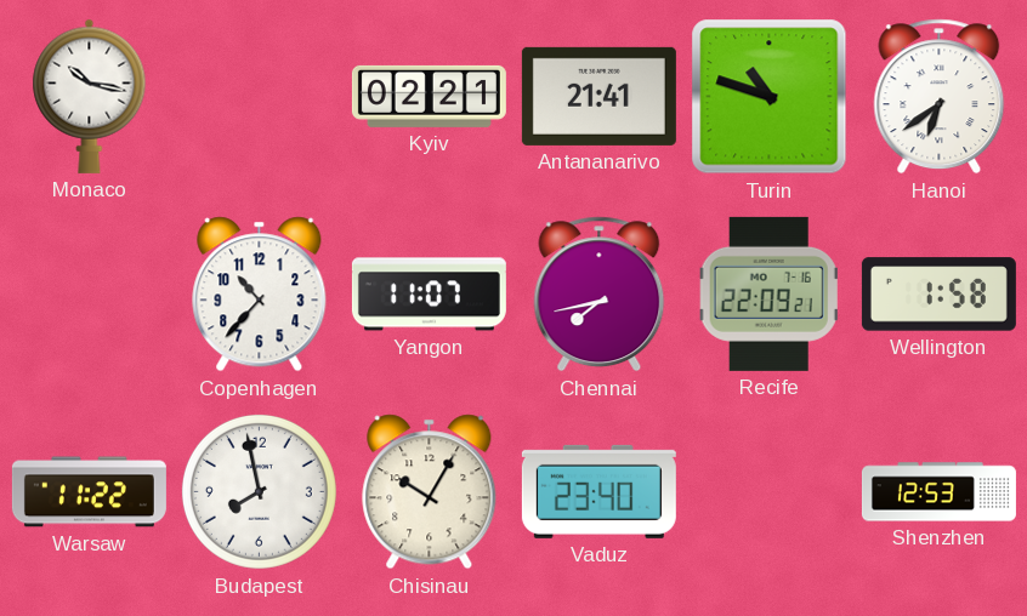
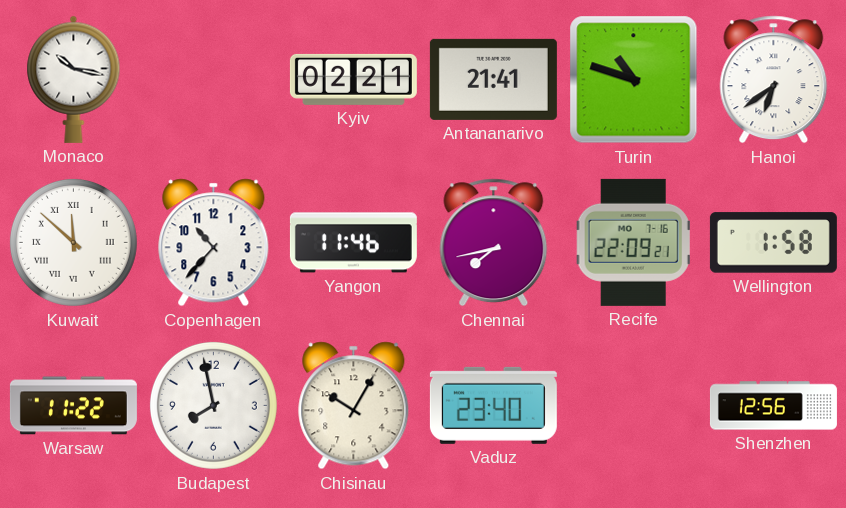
Kuwait: none -> 11:52
Yangon: 11:07 -> 11:46
Shenzhen: 12:53 -> 12:56
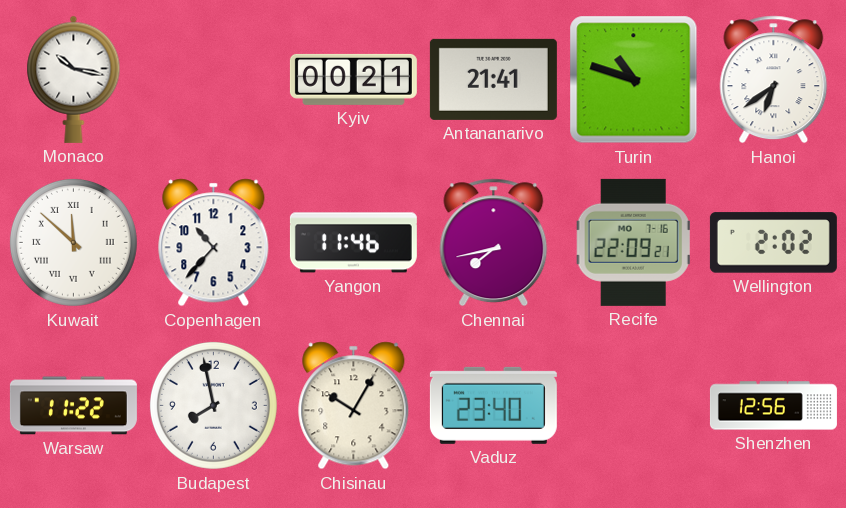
Kyiv: 02:21 -> 00:21
Wellington: 1:58 -> 2:02
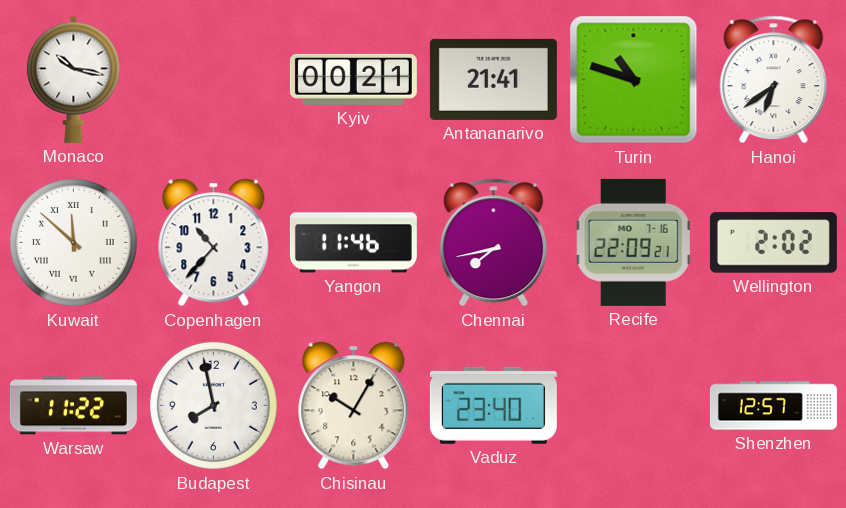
Shenzhen: 12:56 -> 12:57
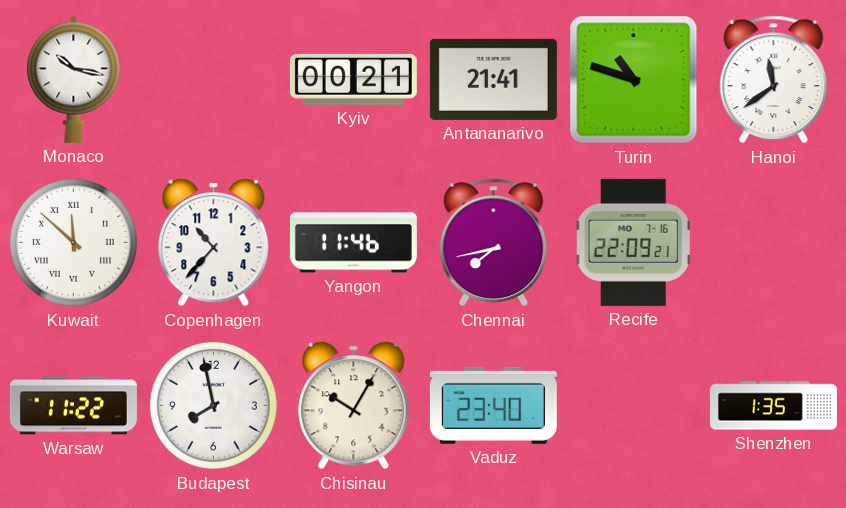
Hanoi: 6:39 -> 11:39
Wellington: 2:02 -> none
Shenzhen: 12:57 -> 1:35
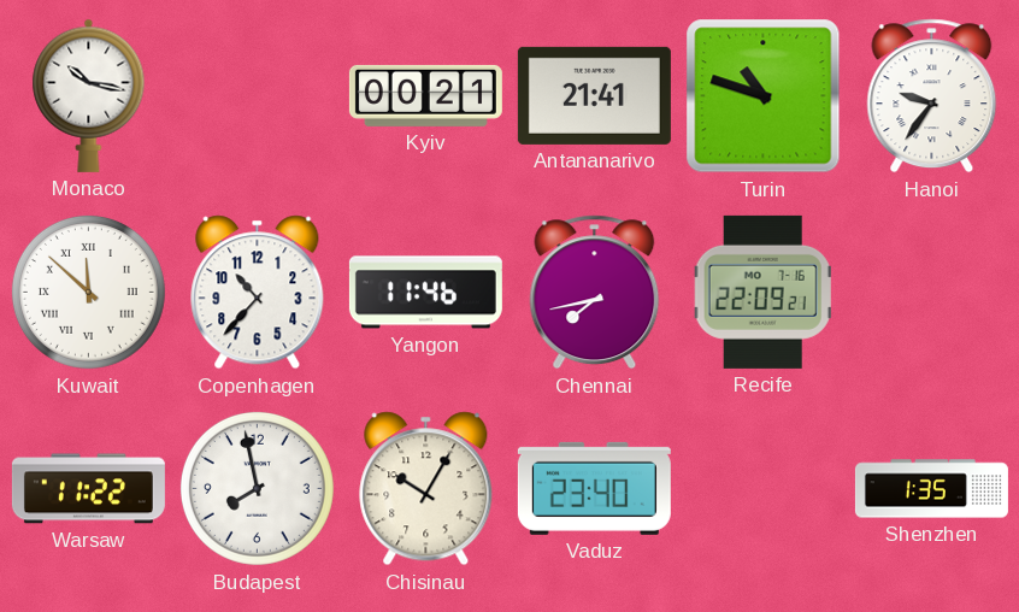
Hanoi: 11:39 -> 9:36
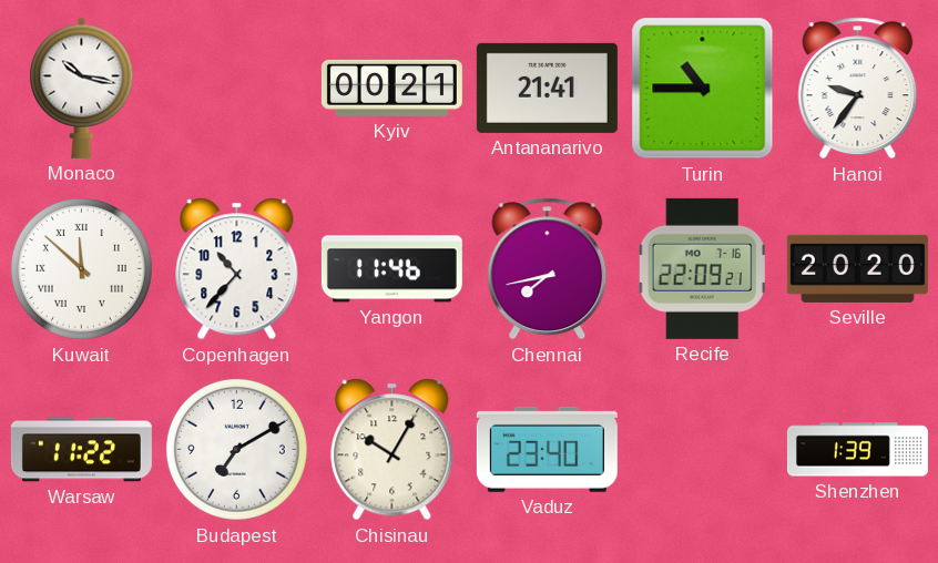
Turin: 10:48 -> 10:45
Seville: none -> 20:20
Budapest: 7:58 -> 7:10
Shenzhen: 1:35 -> 1:39
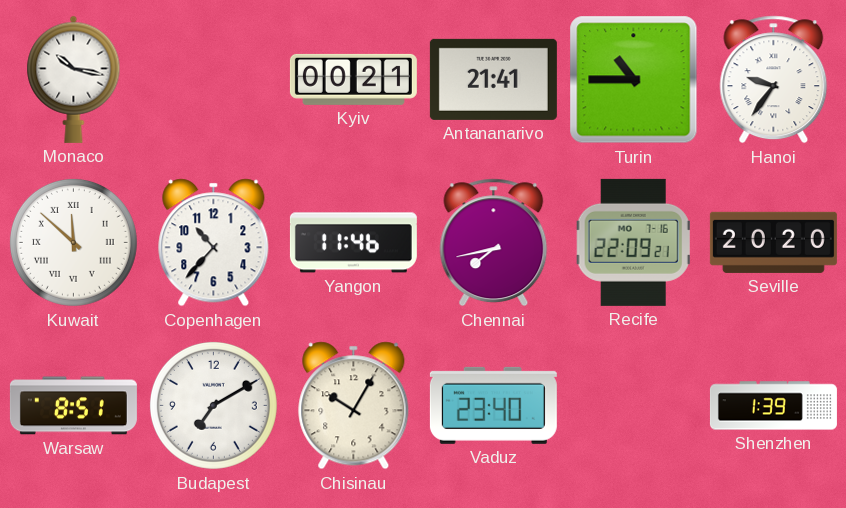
Warsaw: 11:22 -> 8:51
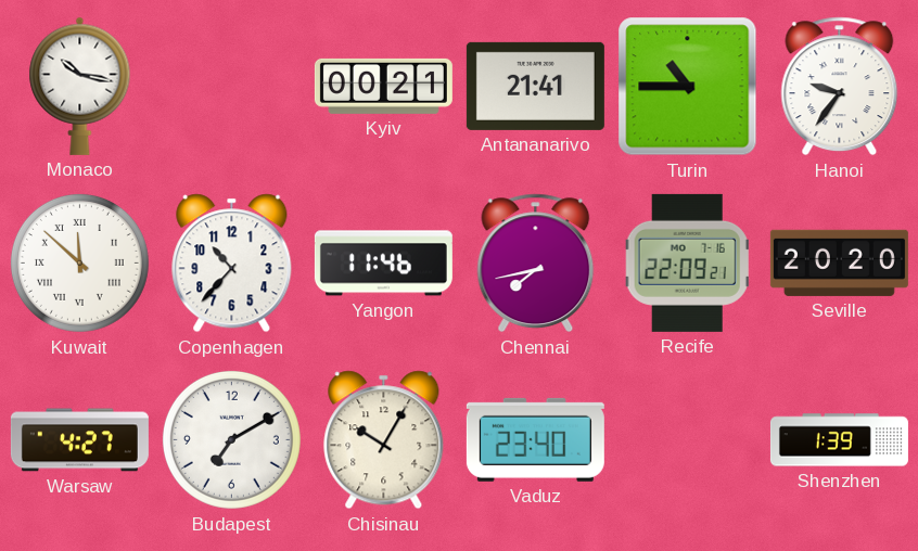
Warsaw: 8:51 -> 4:27
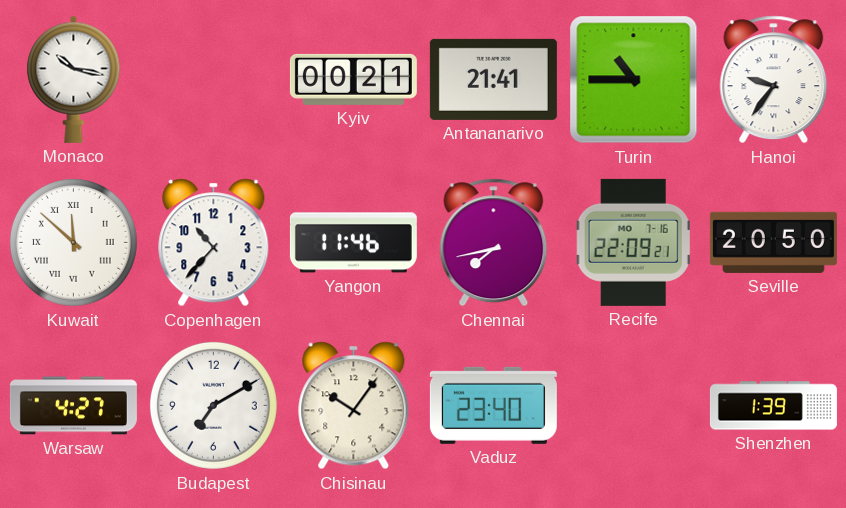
Seville: 20:20 -> 20:50
Chisinau: 10:05 -> 10:06
